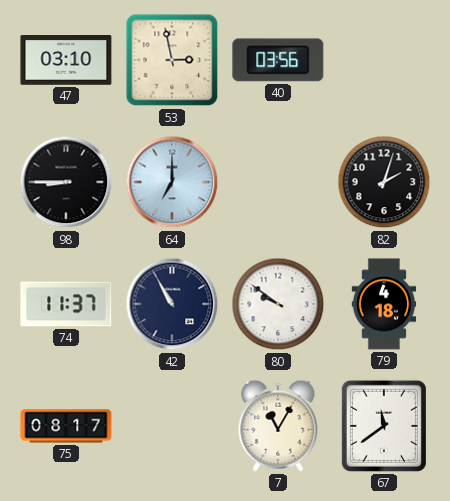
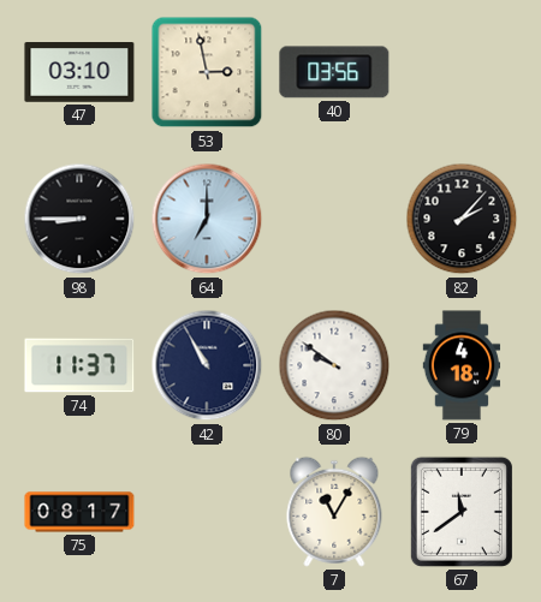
82: 2:03 -> 2:07
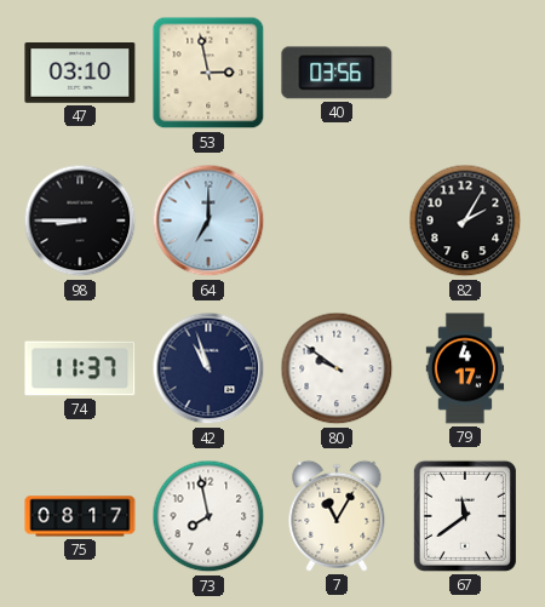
82: 2:07 -> 2:05
42: 10:55 -> 10:57
79: 4:18 -> 4:17
73: none -> 7:58
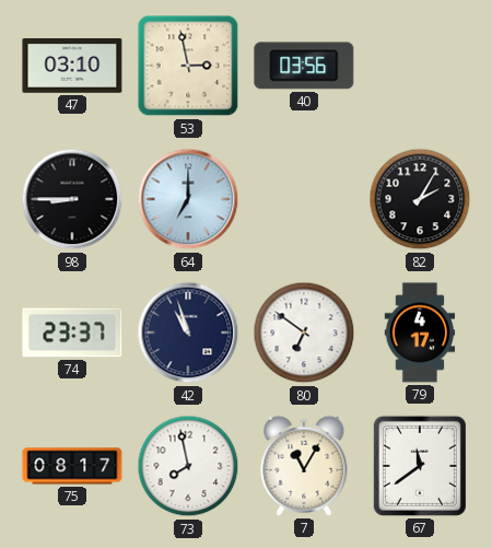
74: 11:37 -> 23:37
80: 9:51 -> 6:51
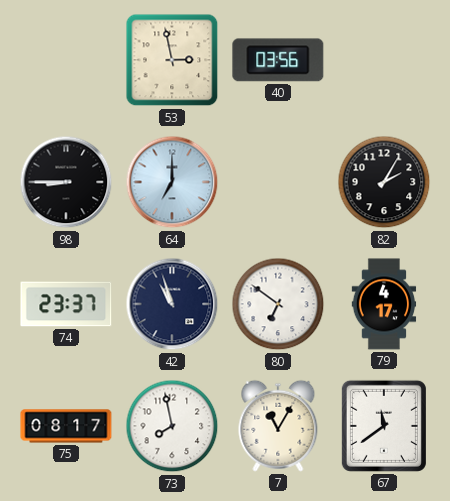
47: 03:10 -> none
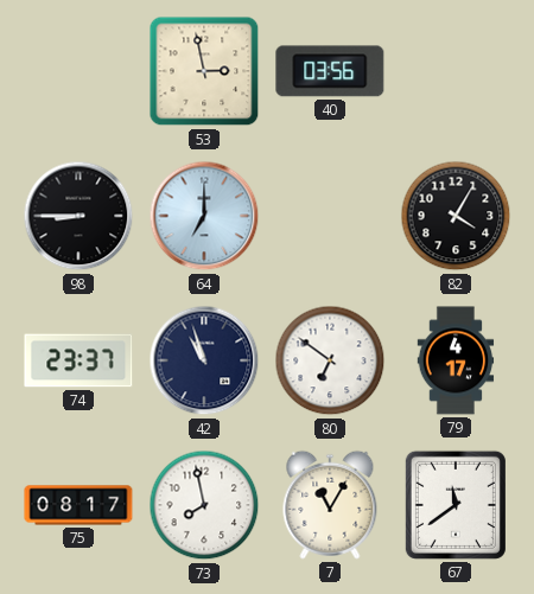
82: 2:05 -> 4:05
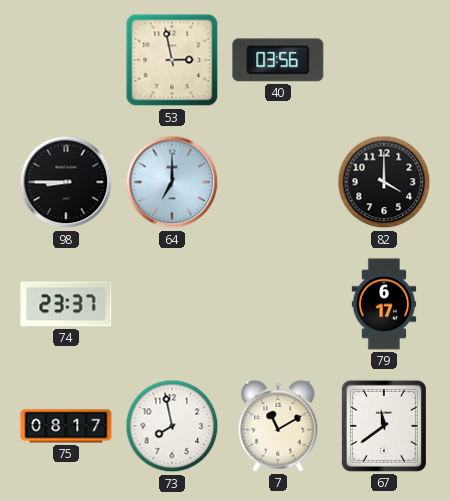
82: 4:05 -> 4:00
42: 10:57 -> none
80: 6:51 -> none
79: 4:17 -> 6:17
7: 11:05 -> 11:10
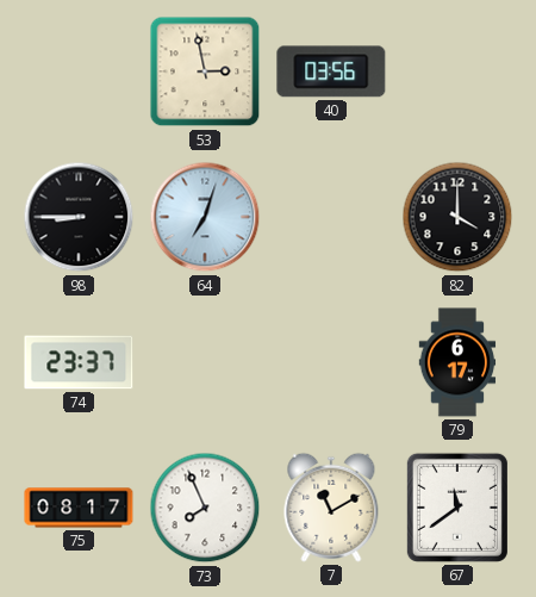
64: 7:00 -> 7:03
73: 7:58 -> 7:56
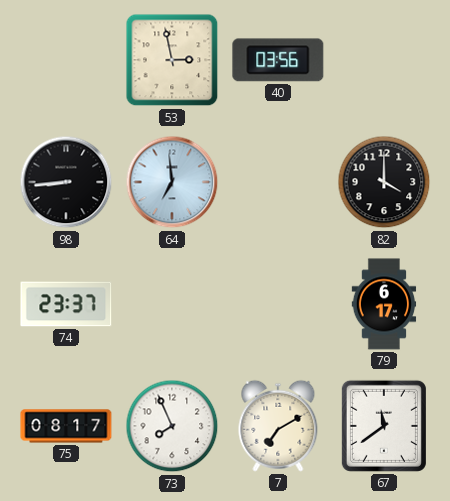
98: 8:45 -> 8:44
64: 7:03 -> 6:59
7: 11:10 -> 7:10
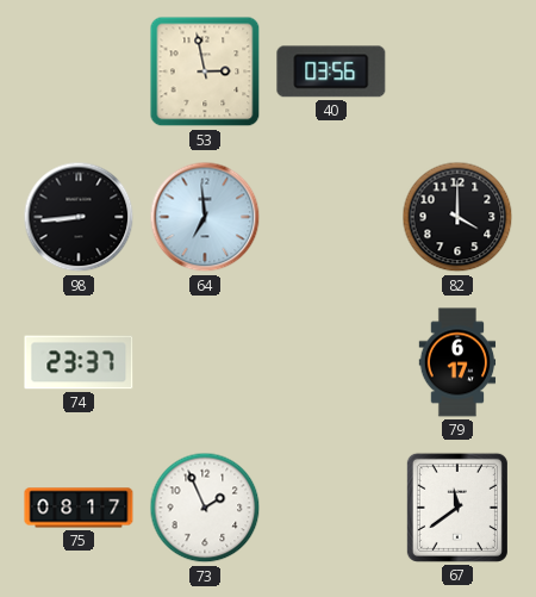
73: 7:56 -> 1:56
7: 7:10 -> none
